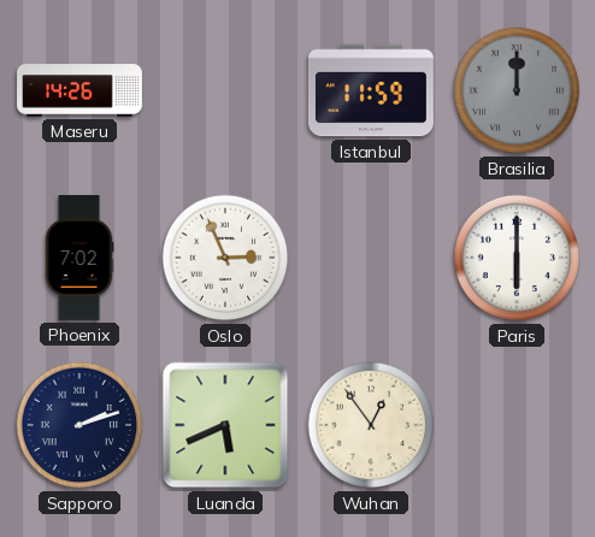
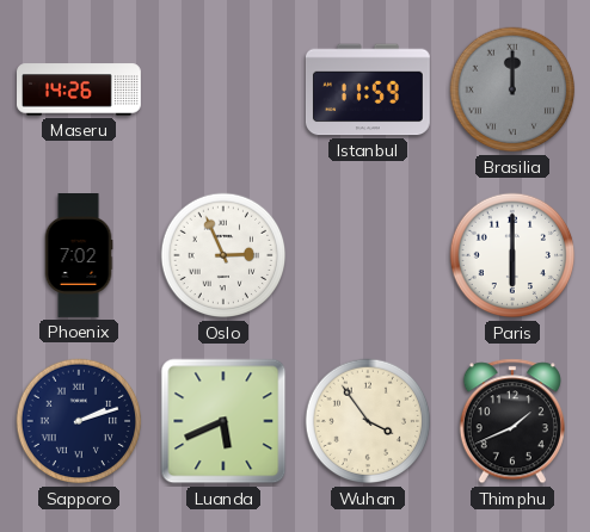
Wuhan: 12:54 -> 3:54
Thimphu: none -> 1:41
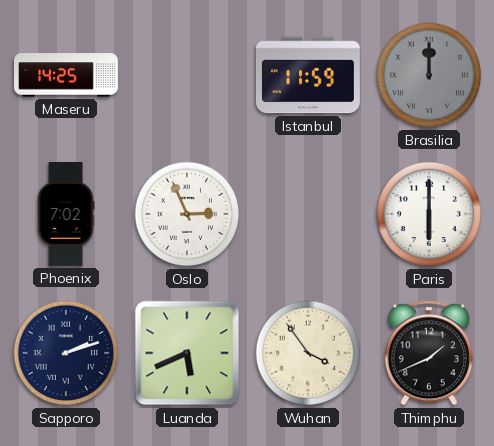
Maseru: 14:26 -> 14:25
